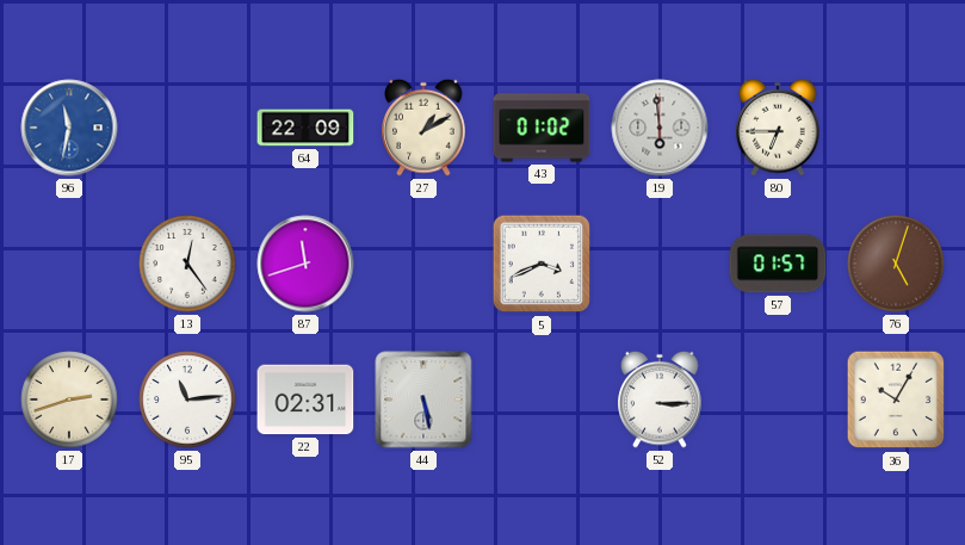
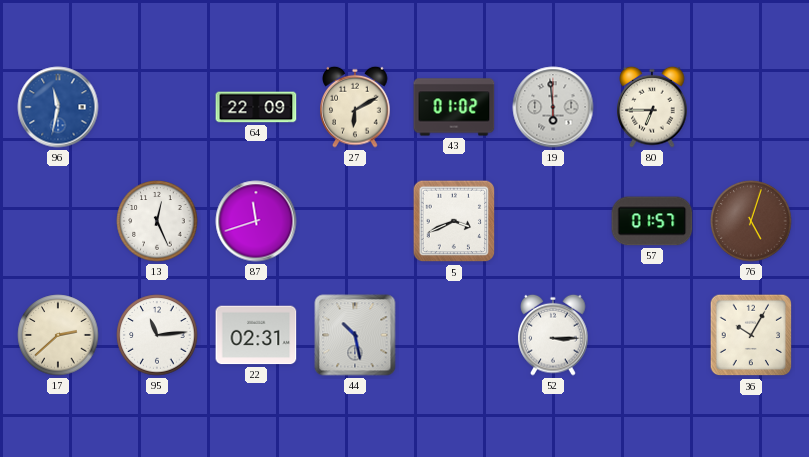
27: 1:10 -> 6:10
13: 12:24 -> 12:26
17: 2:42 -> 2:38
44: 5:28 -> 10:28
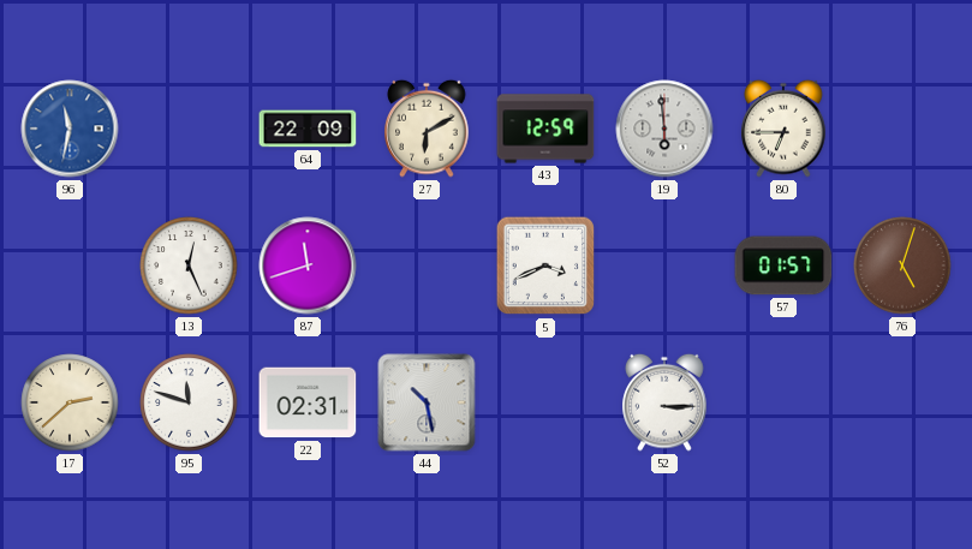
43: 01:02 -> 12:59
95: 11:14 -> 11:48
36: 10:05 -> none
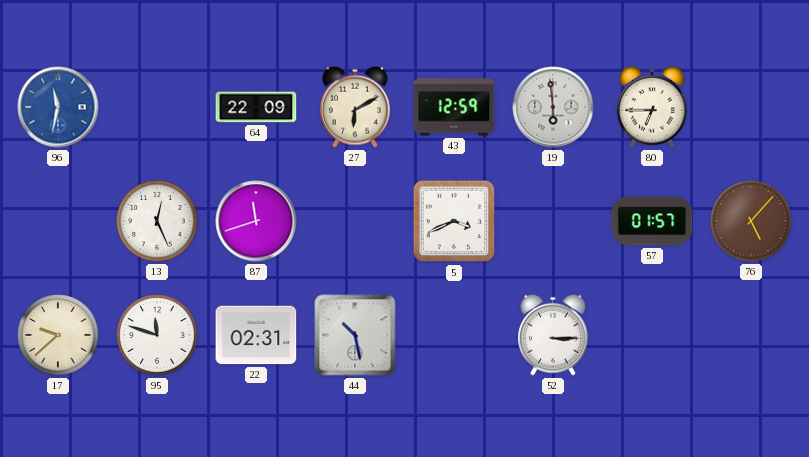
76: 5:03 -> 5:07
17: 2:38 -> 9:38
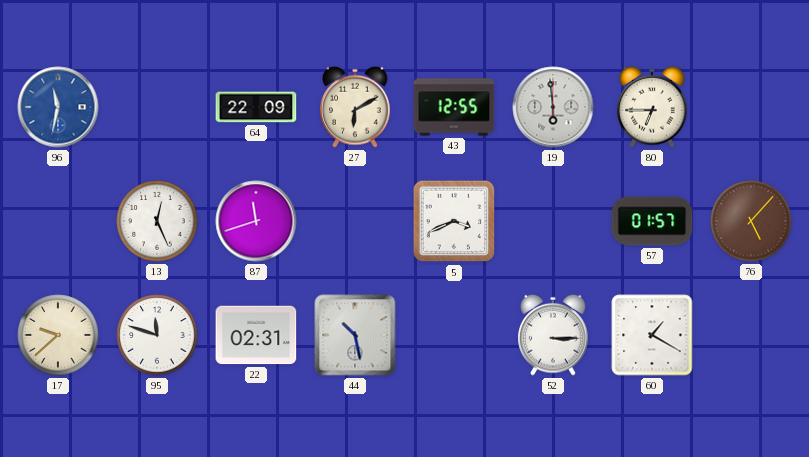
43: 12:59 -> 12:55
60: none -> 1:20
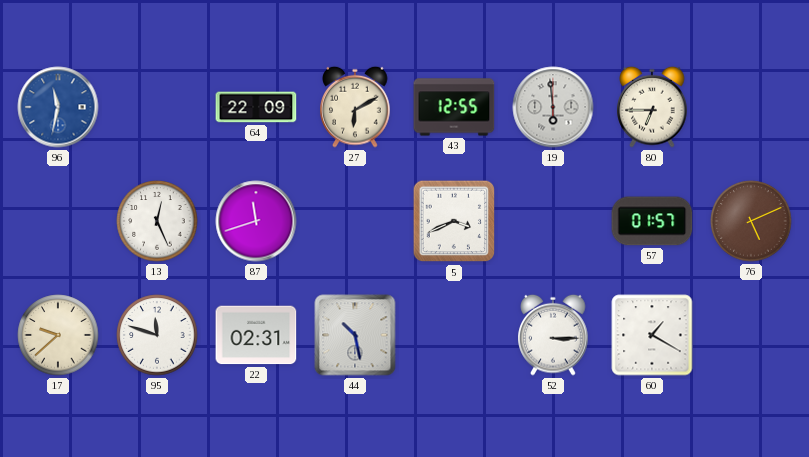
76: 5:07 -> 5:11
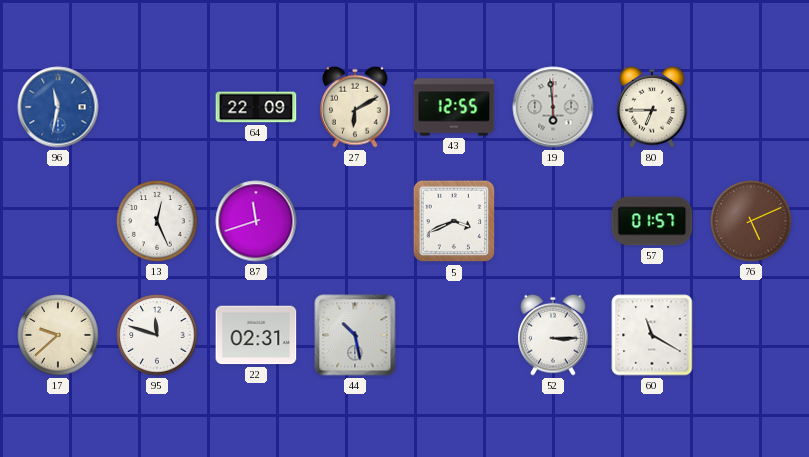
60: 1:20 -> 11:20
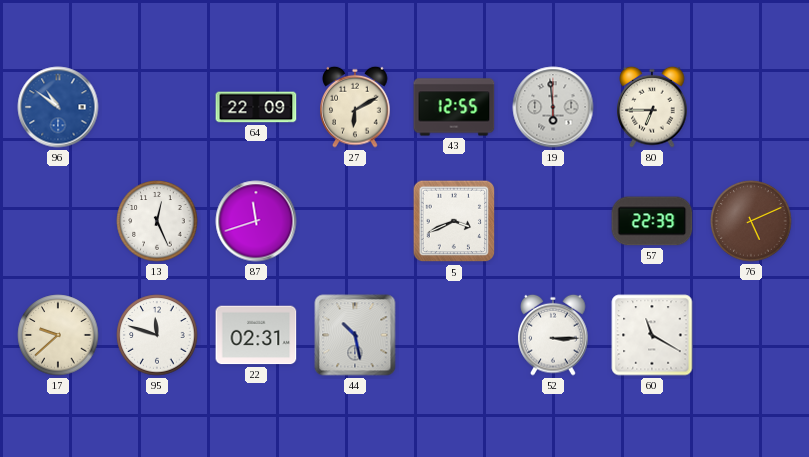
96: 11:32 -> 10:51
57: 01:57 -> 22:39
